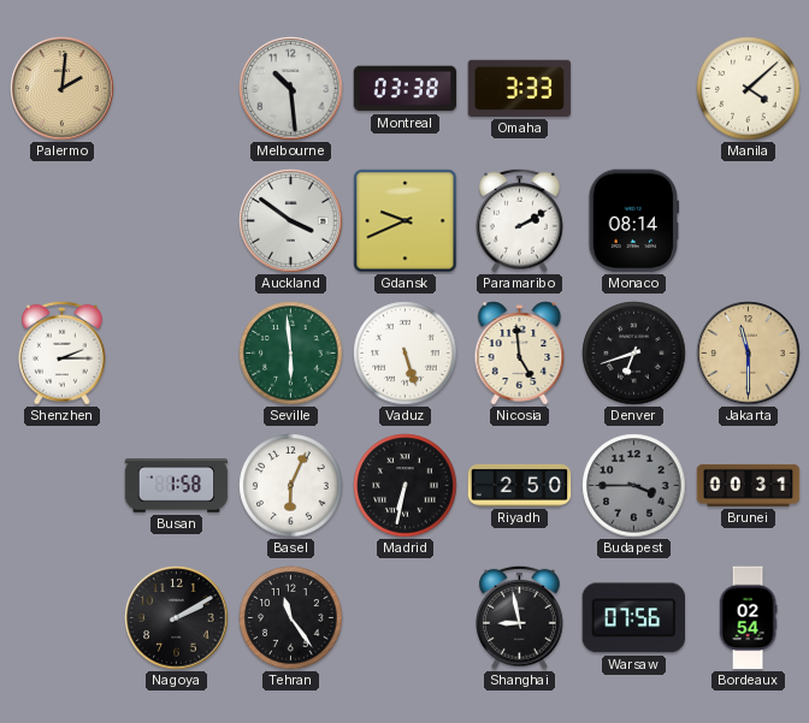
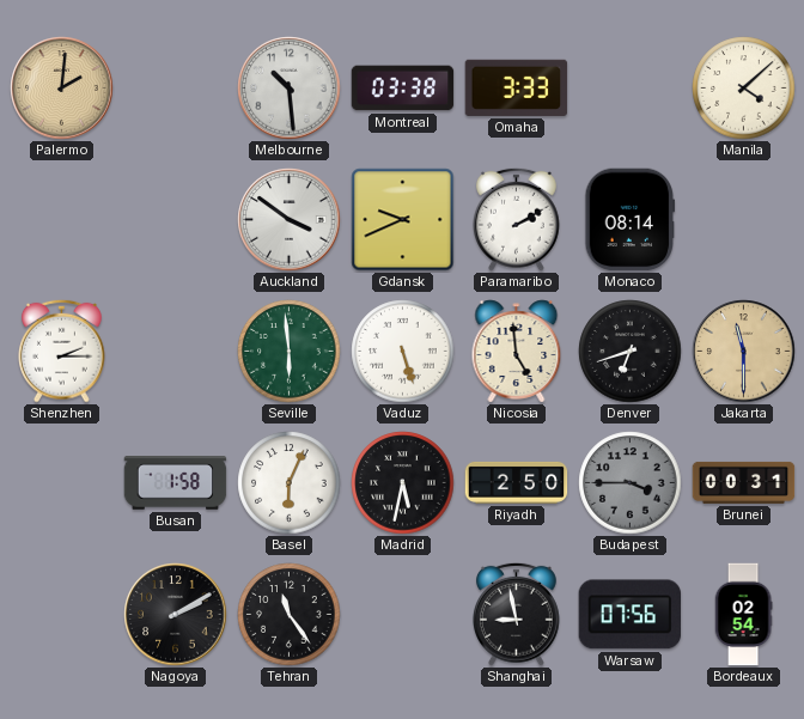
Madrid: 6:32 -> 5:32
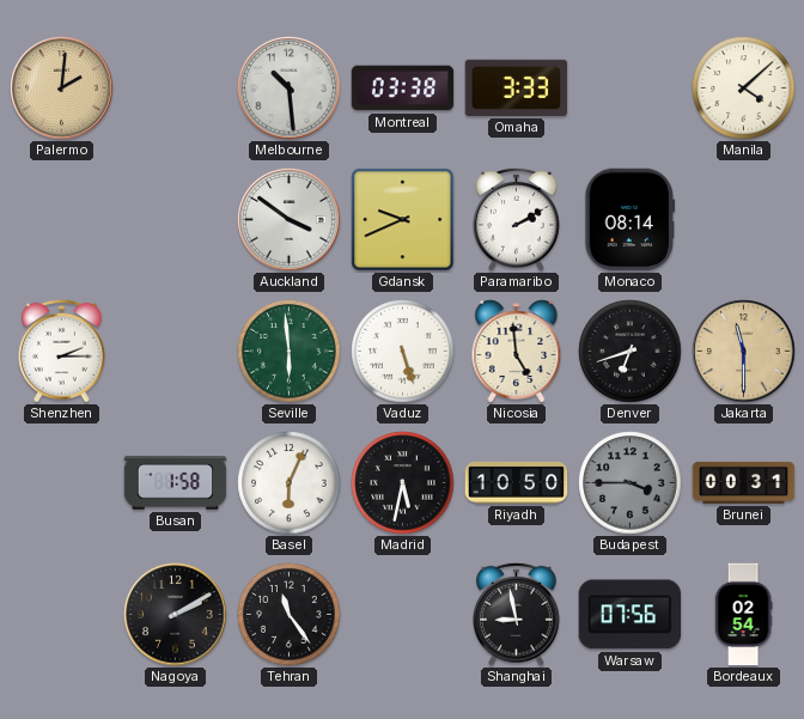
Riyadh: 2:50 -> 10:50
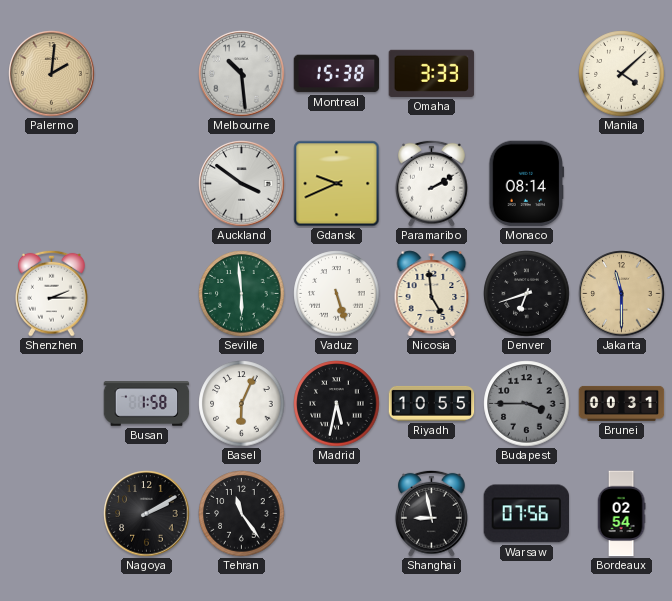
Montreal: 03:38 -> 15:38
Riyadh: 10:50 -> 10:55
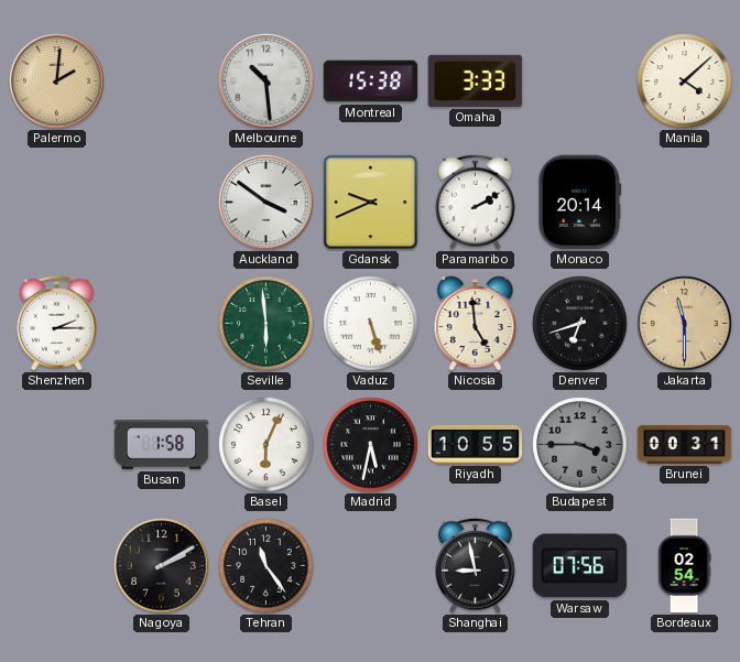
Monaco: 08:14 -> 20:14
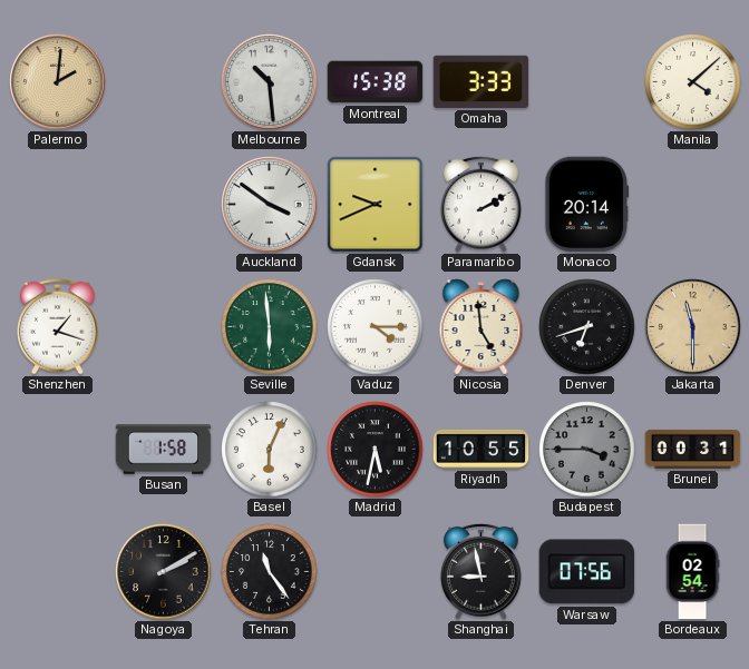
Shenzhen: 2:15 -> 1:18
Vaduz: 5:27 -> 4:15
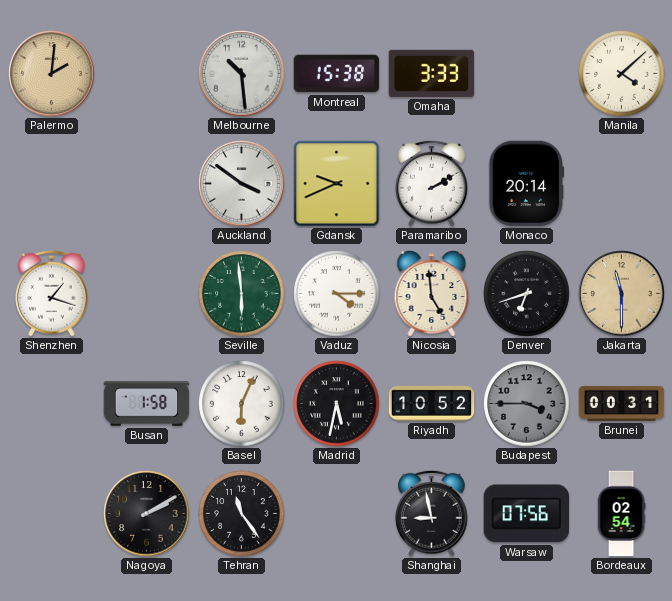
Riyadh: 10:55 -> 10:52
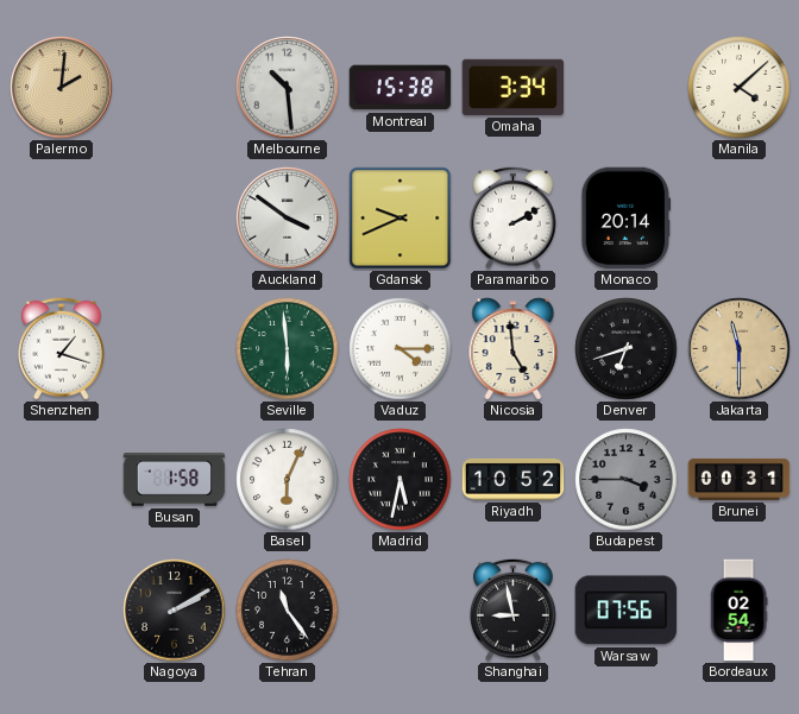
Omaha: 3:33 -> 3:34
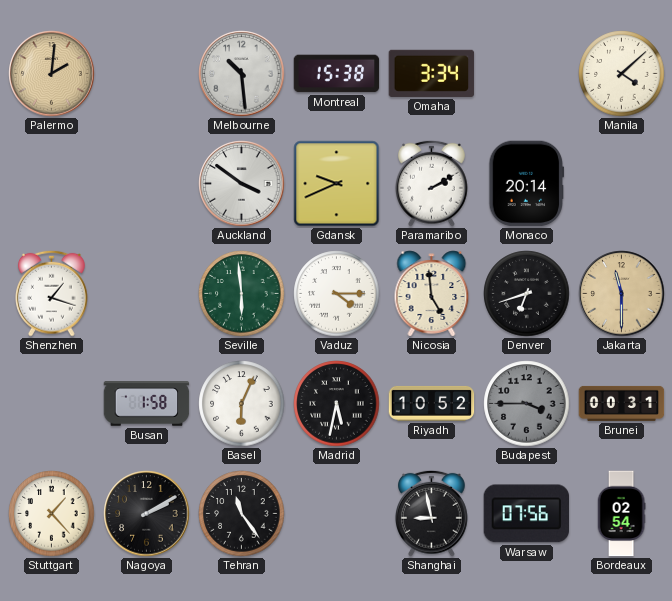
Stuttgart: none -> 1:23
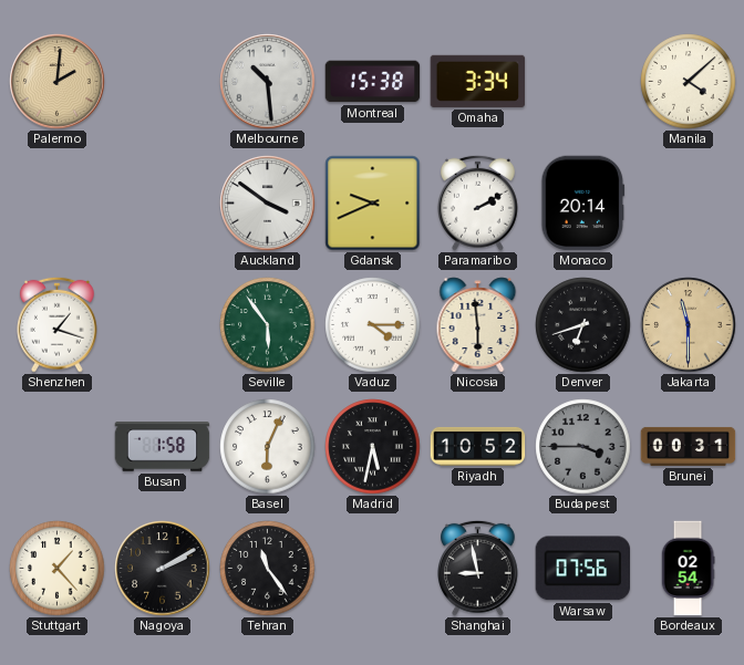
Seville: 5:59 -> 5:54
Nicosia: 4:59 -> 5:59
